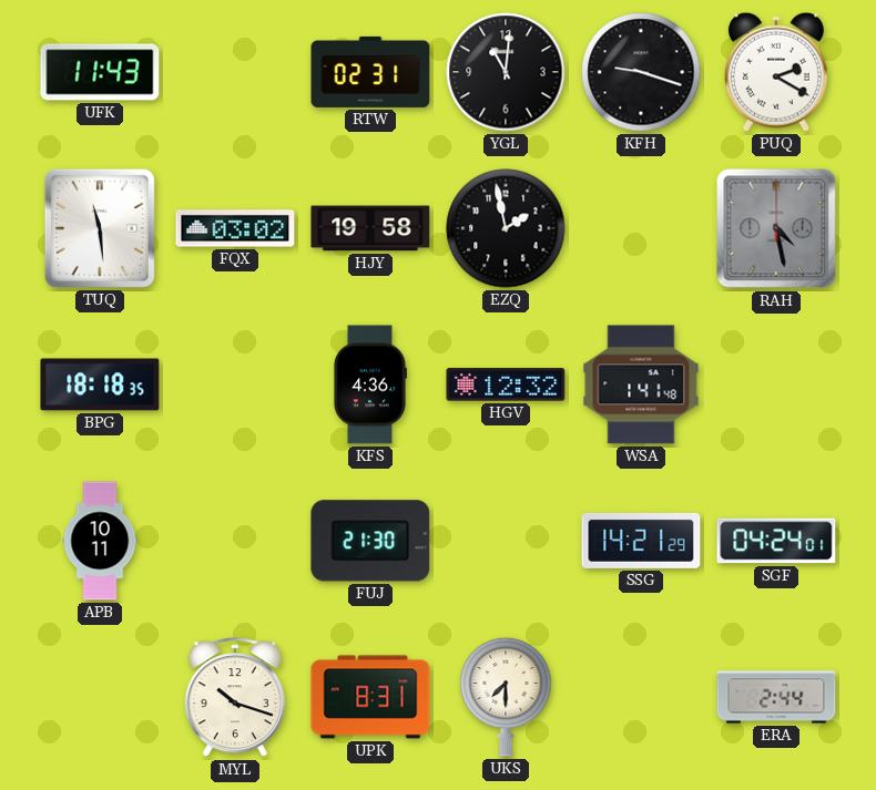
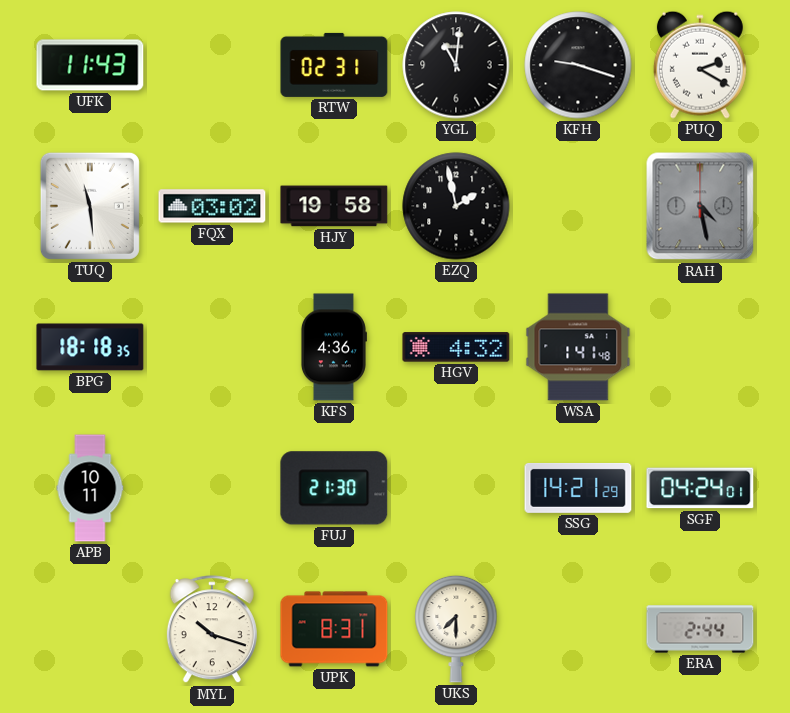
HGV: 12:32 -> 4:32
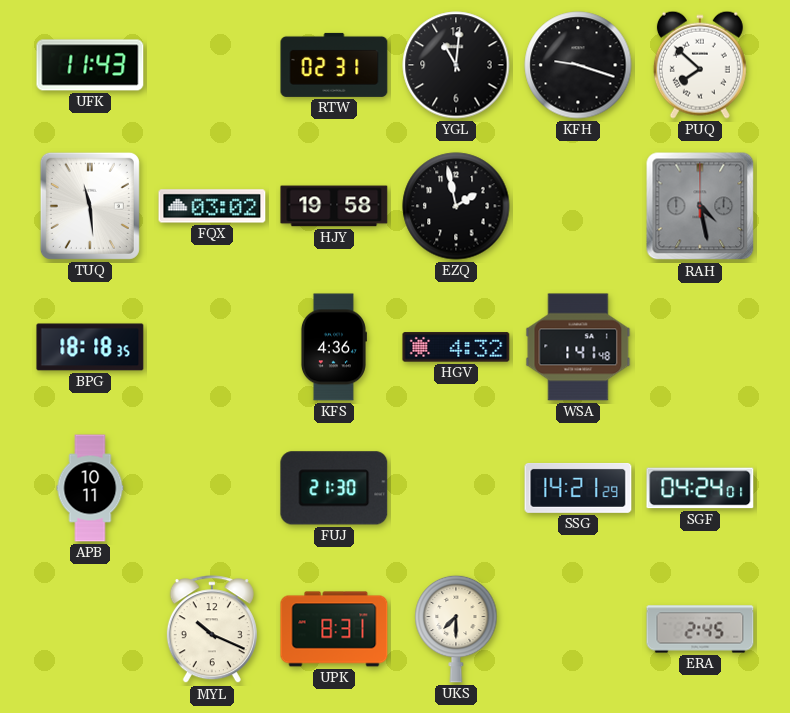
PUQ: 2:20 -> 7:52
MYL: 10:18 -> 10:19
ERA: 2:44 -> 2:45
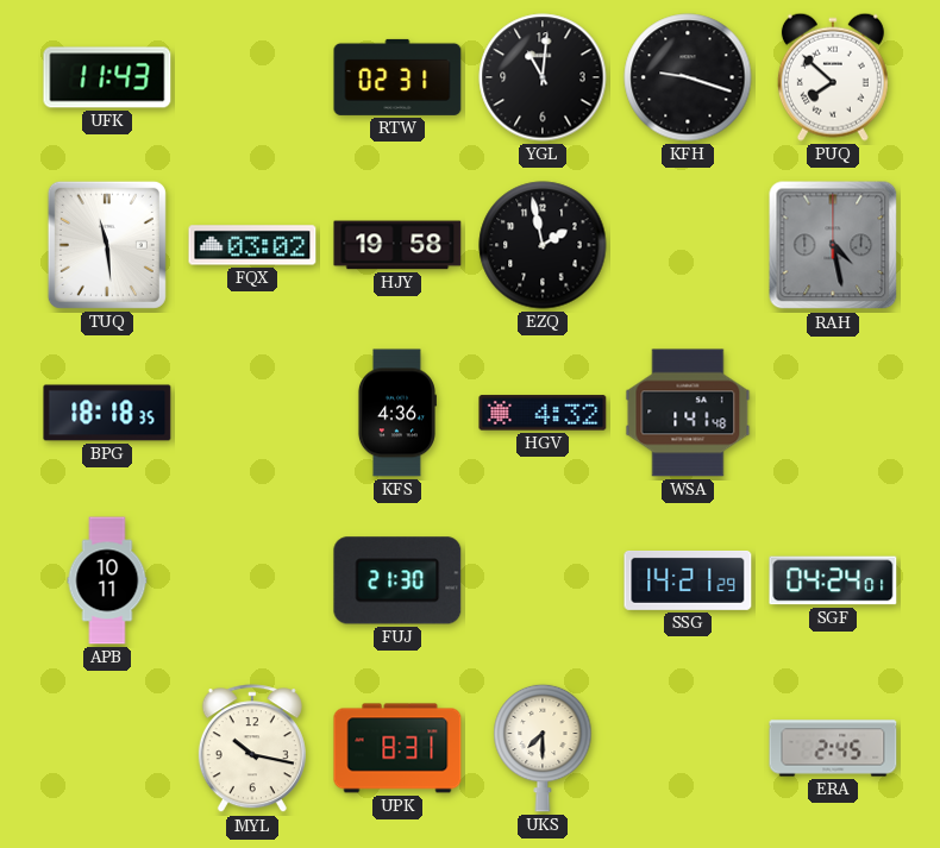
MYL: 10:19 -> 10:17
